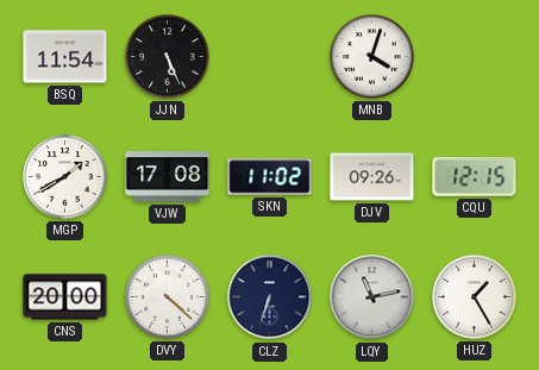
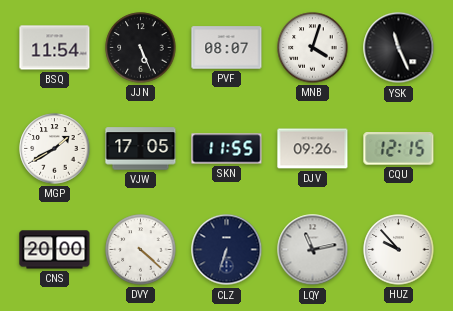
PVF: none -> 08:07
YSK: none -> 11:26
VJW: 17:08 -> 17:05
SKN: 11:02 -> 11:55
HUZ: 1:25 -> 9:53
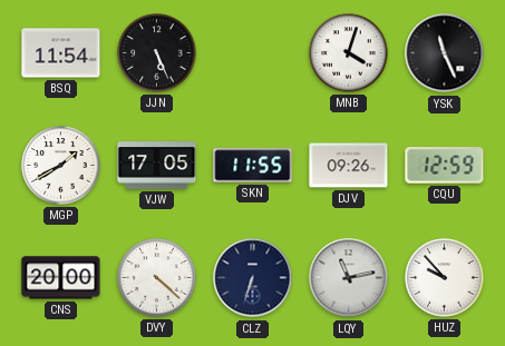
PVF: 08:07 -> none
CQU: 12:15 -> 12:59
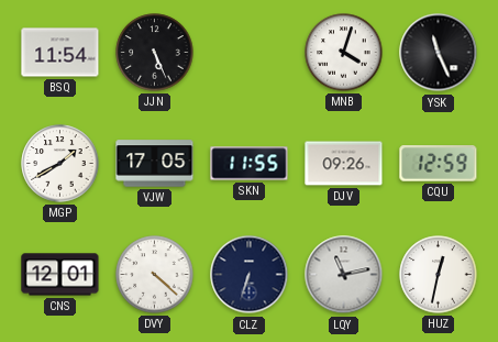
CNS: 20:00 -> 12:01
HUZ: 9:53 -> 12:32
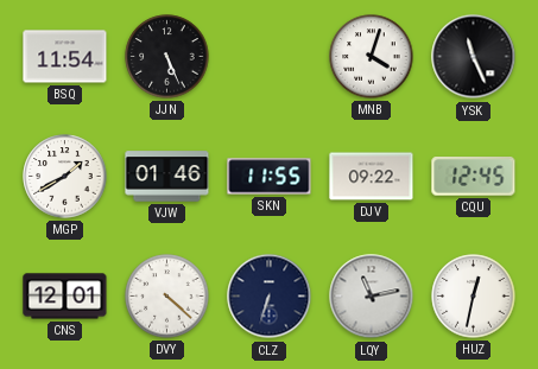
VJW: 17:05 -> 01:46
DJV: 09:26 -> 09:22
CQU: 12:59 -> 12:45
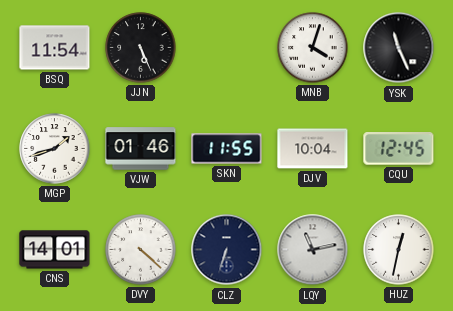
MGP: 1:40 -> 1:42
DJV: 09:22 -> 10:04
CNS: 12:01 -> 14:01
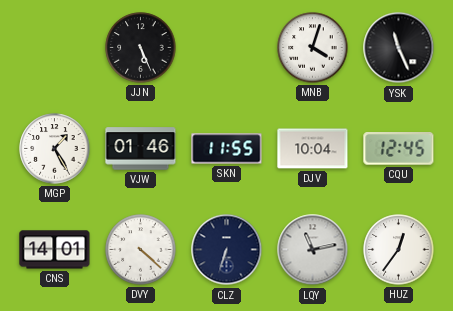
BSQ: 11:54 -> none
MGP: 1:42 -> 1:25
HUZ: 12:32 -> 12:36
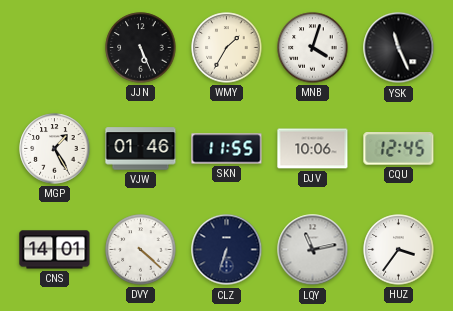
WMY: none -> 1:35
DJV: 10:04 -> 10:06
HUZ: 12:36 -> 3:36
